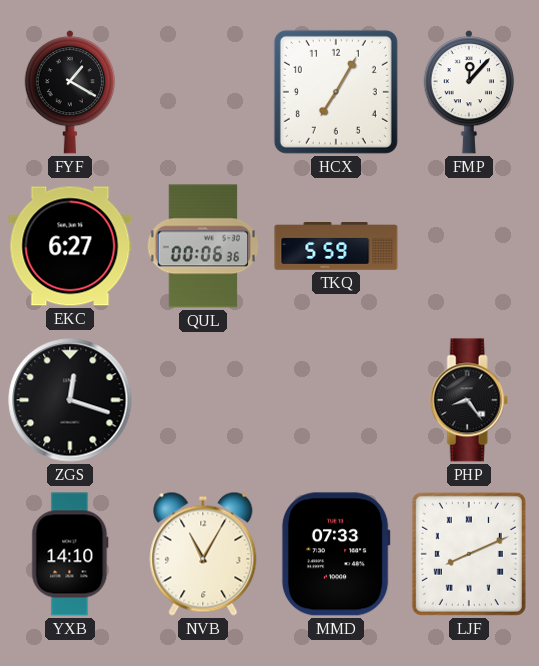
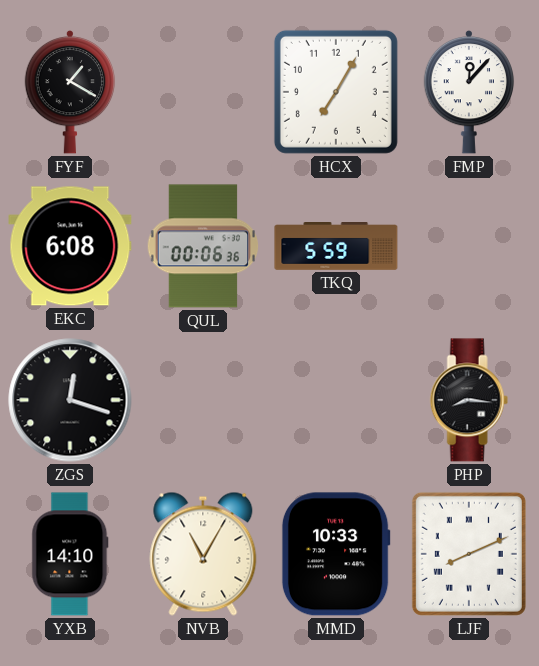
EKC: 6:27 -> 6:08
PHP: 8:24 -> 8:16
MMD: 07:33 -> 10:33
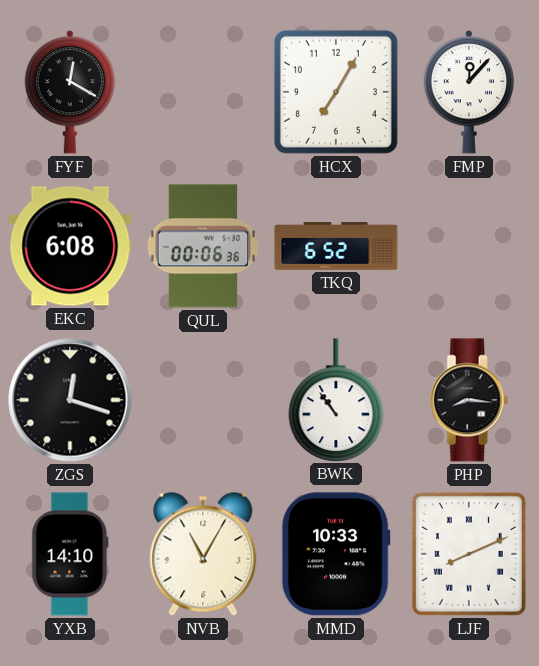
FYF: 1:20 -> 12:20
TKQ: 5:59 -> 6:52
BWK: none -> 10:54
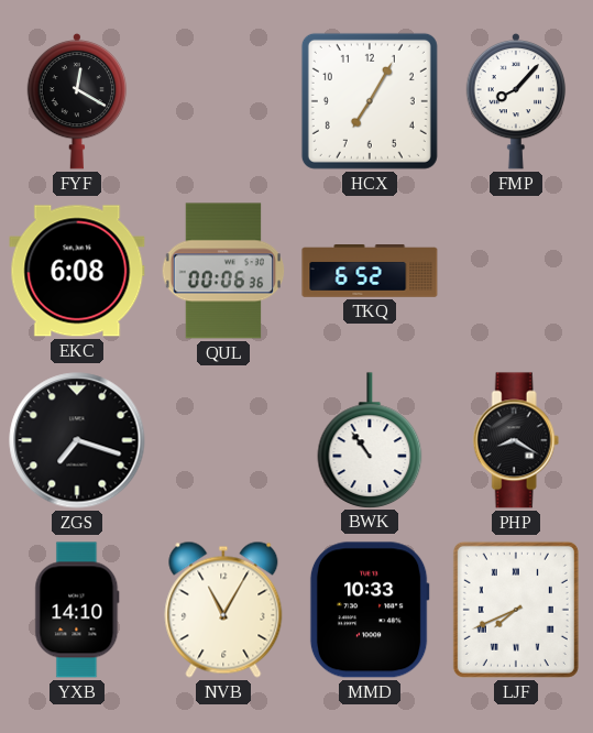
FMP: 12:07 -> 8:07
ZGS: 12:18 -> 7:18
PHP: 8:16 -> 8:20
LJF: 8:11 -> 7:41
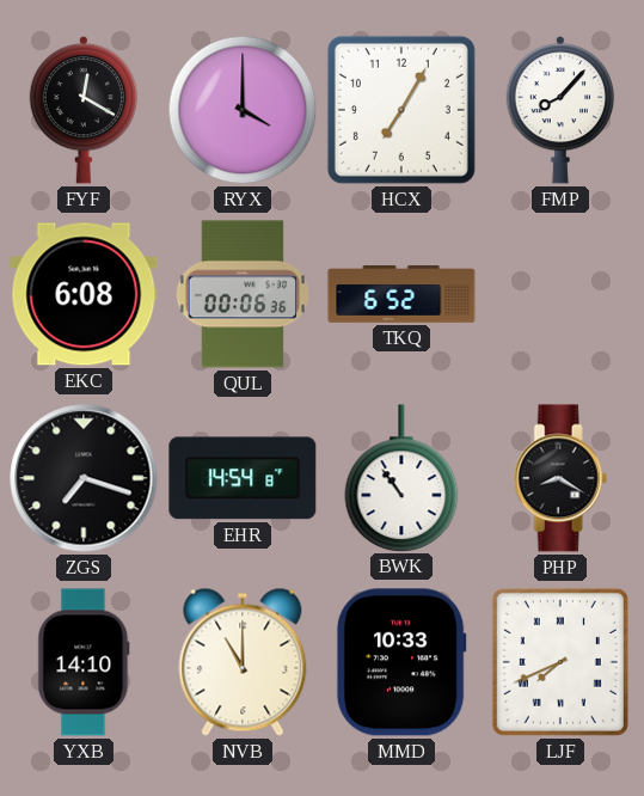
RYX: none -> 4:00
EHR: none -> 14:54
NVB: 11:05 -> 11:00
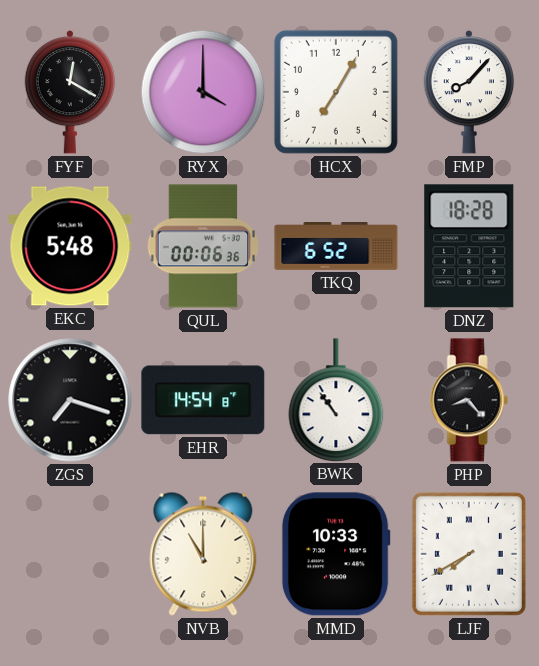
EKC: 6:08 -> 5:48
DNZ: none -> 18:28
PHP: 8:20 -> 8:23
YXB: 14:10 -> none
LJF: 7:41 -> 7:40
